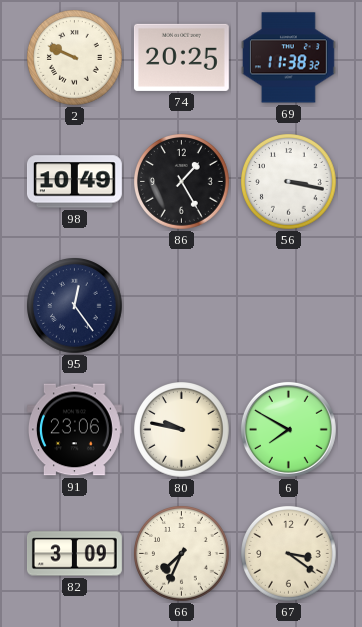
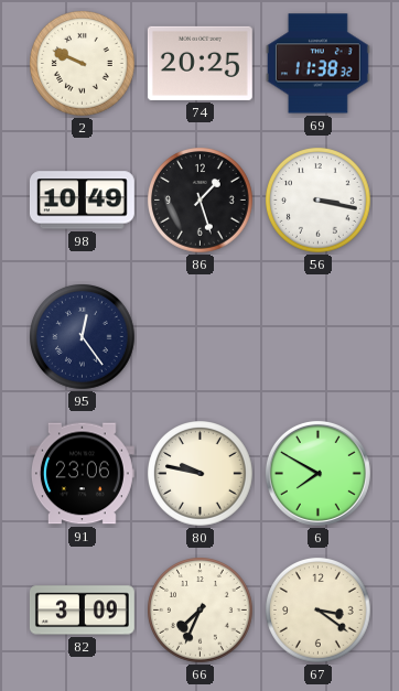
86: 1:25 -> 1:27
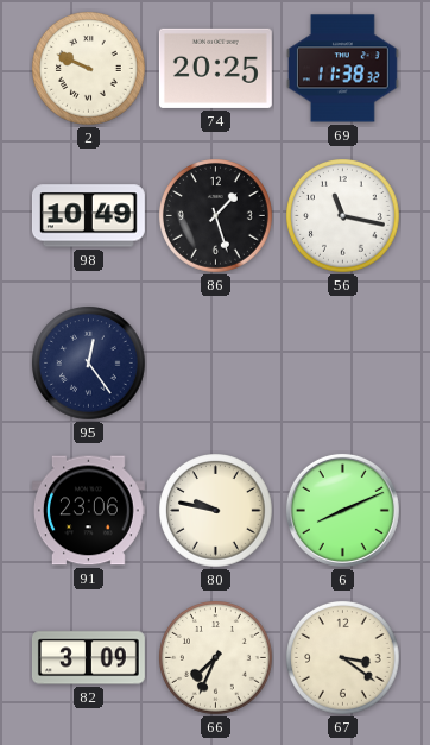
56: 3:17 -> 11:17
6: 7:50 -> 8:11
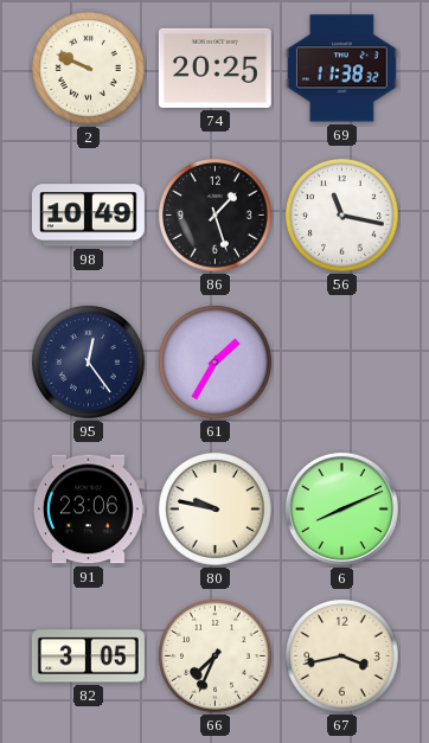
61: none -> 1:35
82: 3:09 -> 3:05
67: 3:21 -> 3:43
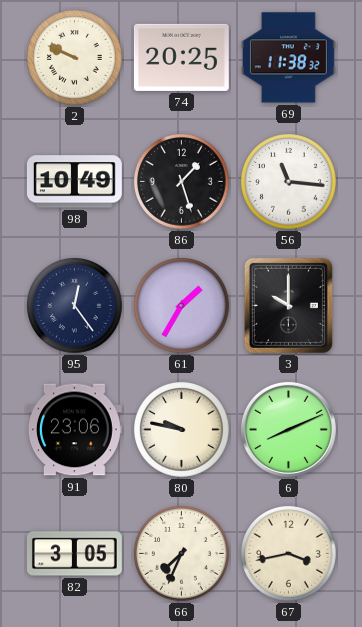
56: 11:17 -> 11:16
3: none -> 10:00
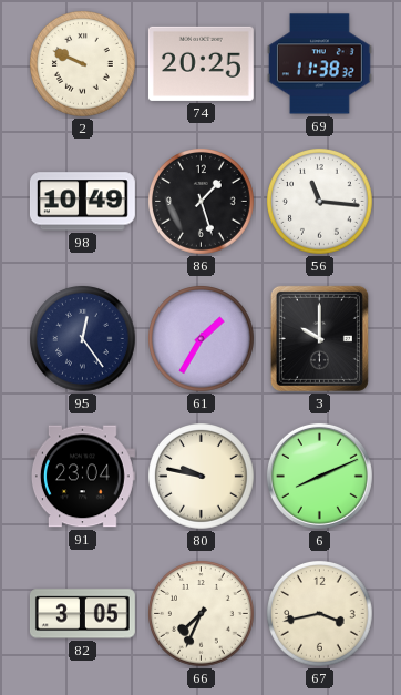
91: 23:06 -> 23:04
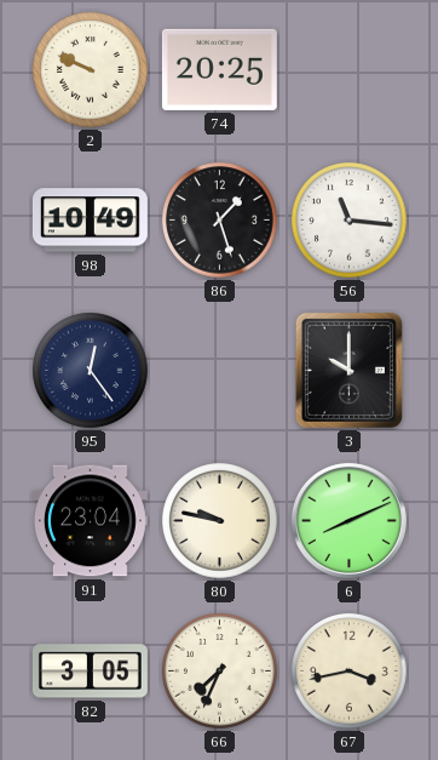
69: 11:38 -> none
61: 1:35 -> none
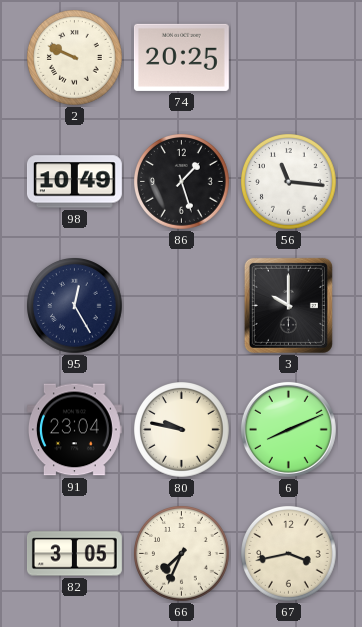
95: 12:24 -> 12:25
